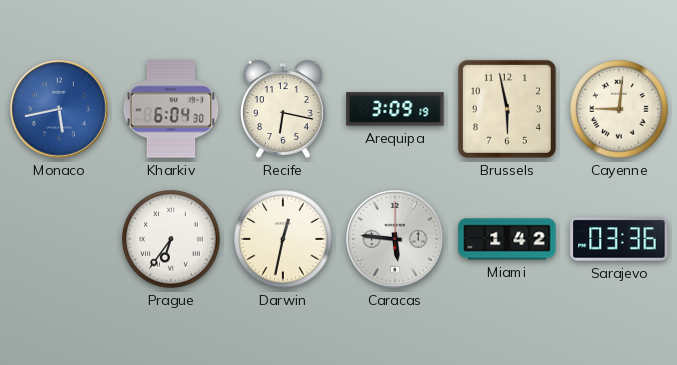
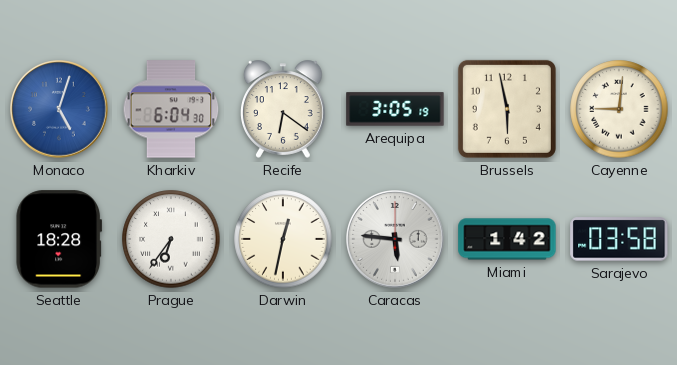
Monaco: 5:43 -> 5:03
Recife: 6:17 -> 6:21
Arequipa: 3:09 -> 3:05
Seattle: none -> 18:28
Sarajevo: 03:36 -> 03:58
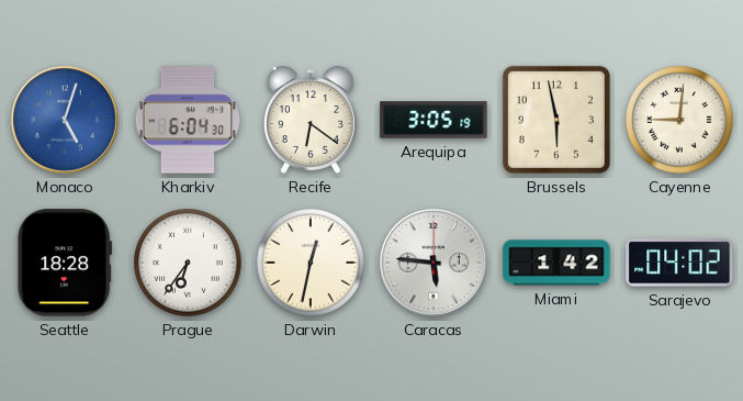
Sarajevo: 03:58 -> 04:02
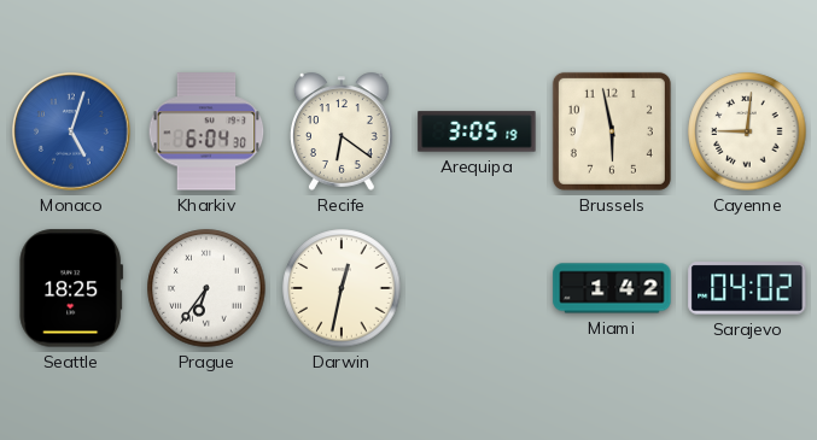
Seattle: 18:28 -> 18:25
Caracas: 5:46 -> none
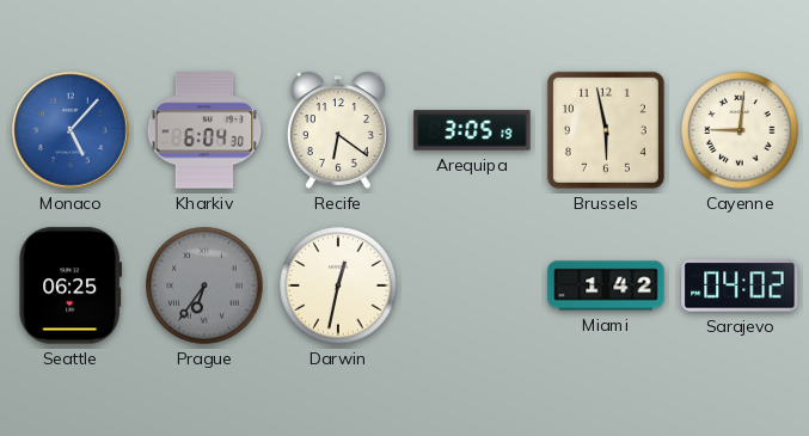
Monaco: 5:03 -> 5:07
Seattle: 18:25 -> 06:25
Prague dial: white -> grey
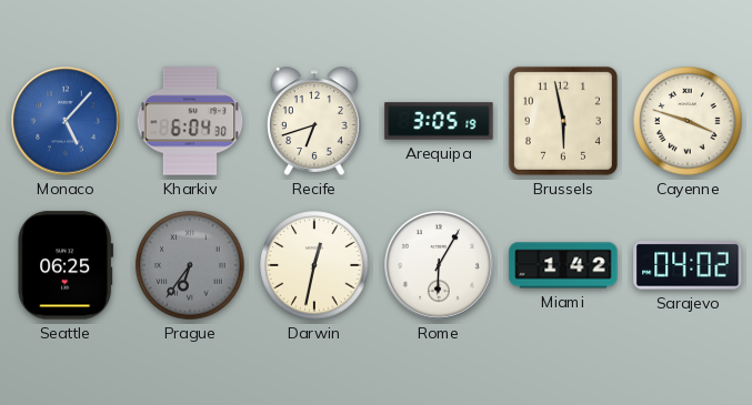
Recife: 6:21 -> 6:42
Cayenne: 9:01 -> 3:48
Rome: none -> 6:05
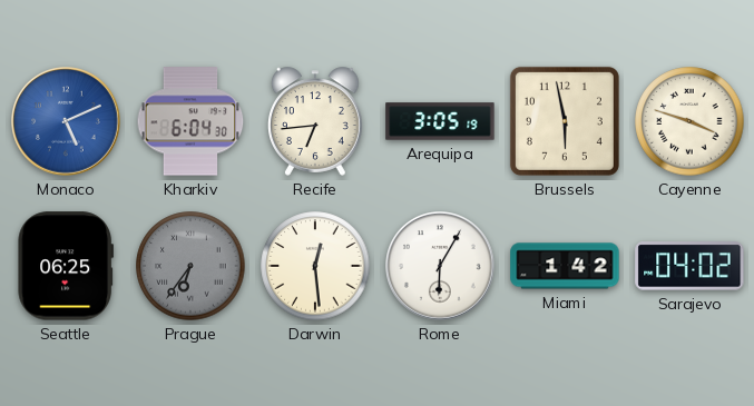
Monaco: 5:07 -> 5:11
Recife: 6:42 -> 6:44
Darwin: 12:32 -> 12:29
